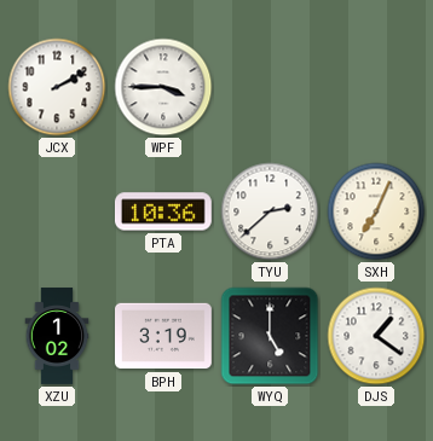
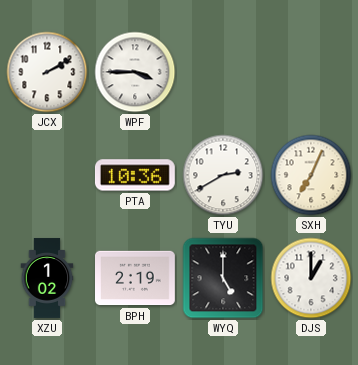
TYU: 2:38 -> 2:40
BPH: 3:19 -> 2:19
DJS: 1:21 -> 1:00
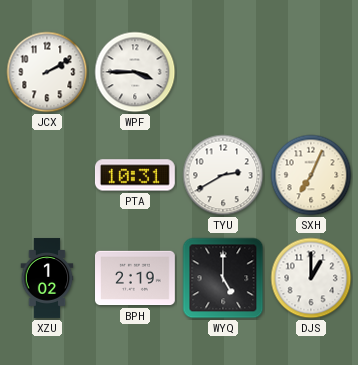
PTA: 10:36 -> 10:31
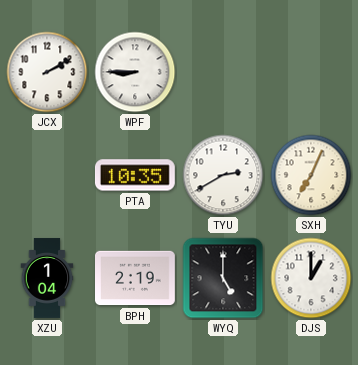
WPF: 3:45 -> 8:45
PTA: 10:31 -> 10:35
XZU: 1:02 -> 1:04
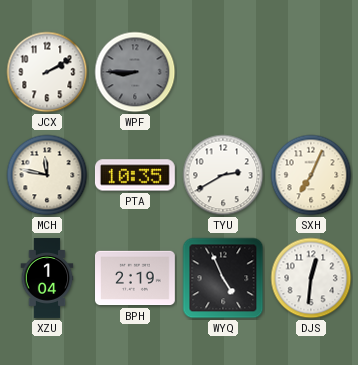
WPF dial: white -> grey
MCH: none -> 11:47
WYQ: 5:00 -> 4:56
DJS: 1:00 -> 12:31
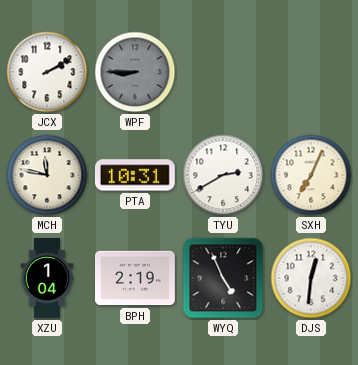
PTA: 10:35 -> 10:31
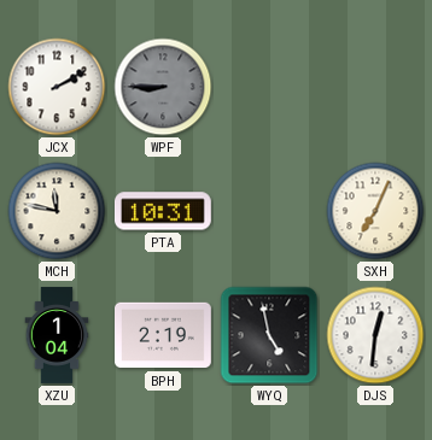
TYU: 2:40 -> none
WYQ: 4:56 -> 4:58
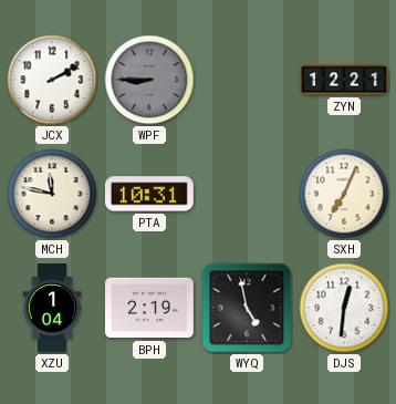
ZYN: none -> 12:21
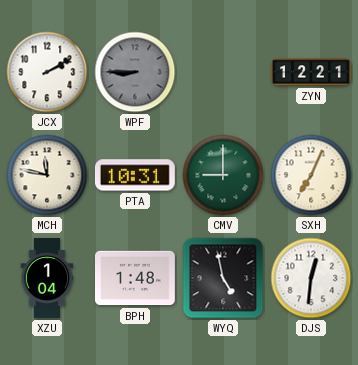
CMV: none -> 9:00
BPH: 2:19 -> 1:48
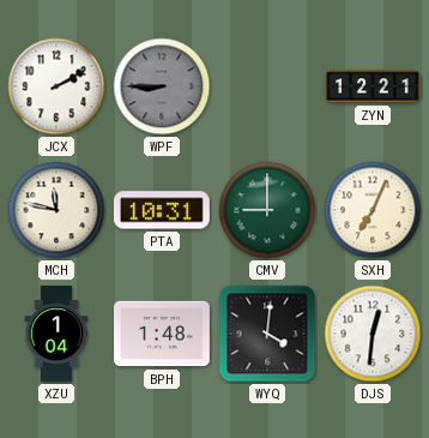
WYQ: 4:58 -> 4:01
